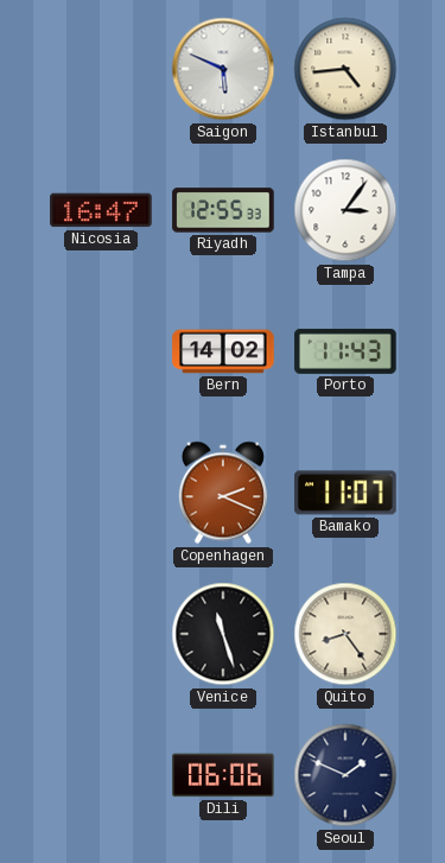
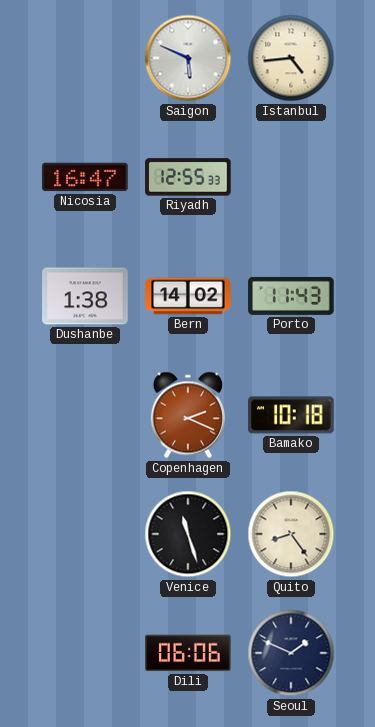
Tampa: 3:06 -> none
Dushanbe: none -> 1:38
Bamako: 11:07 -> 10:18
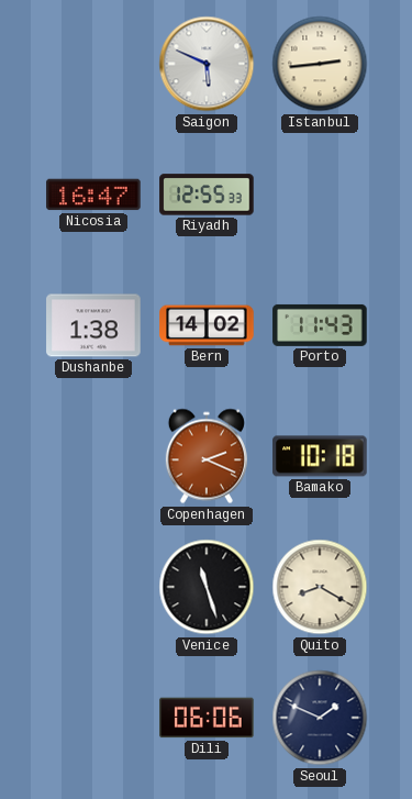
Istanbul: 4:44 -> 2:44
Quito: 8:24 -> 8:20
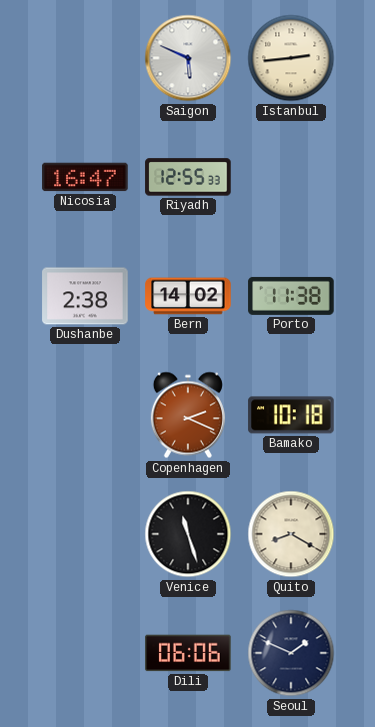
Dushanbe: 1:38 -> 2:38
Porto: 11:43 -> 11:38
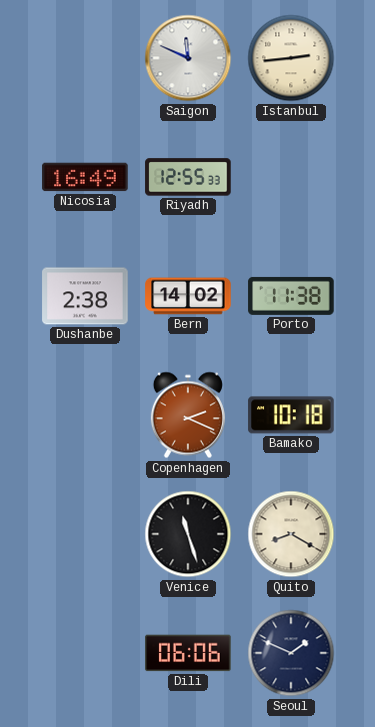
Saigon: 5:49 -> 11:49
Nicosia: 16:47 -> 16:49
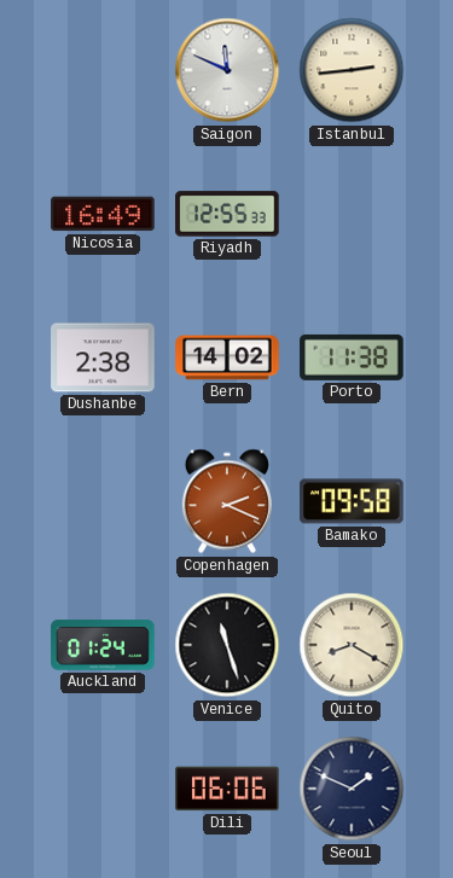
Bamako: 10:18 -> 09:58
Auckland: none -> 01:24
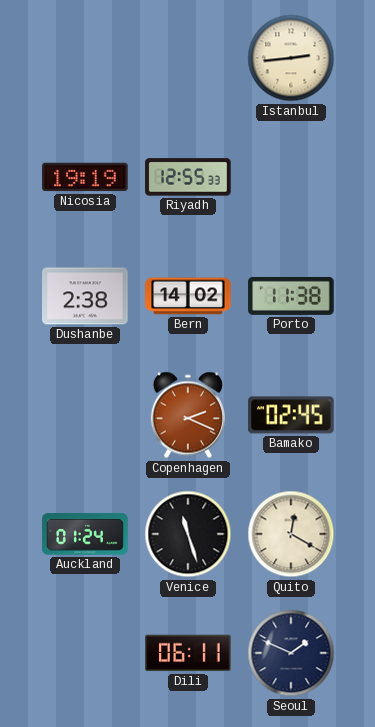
Saigon: 11:49 -> none
Nicosia: 16:49 -> 19:19
Bamako: 09:58 -> 02:45
Quito: 8:20 -> 12:20
Dili: 06:06 -> 06:11
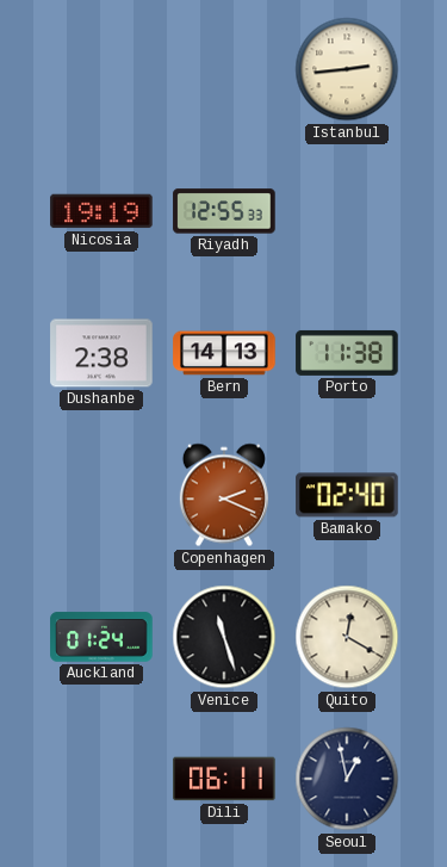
Bern: 14:02 -> 14:13
Bamako: 02:45 -> 02:40
Seoul: 1:49 -> 12:58
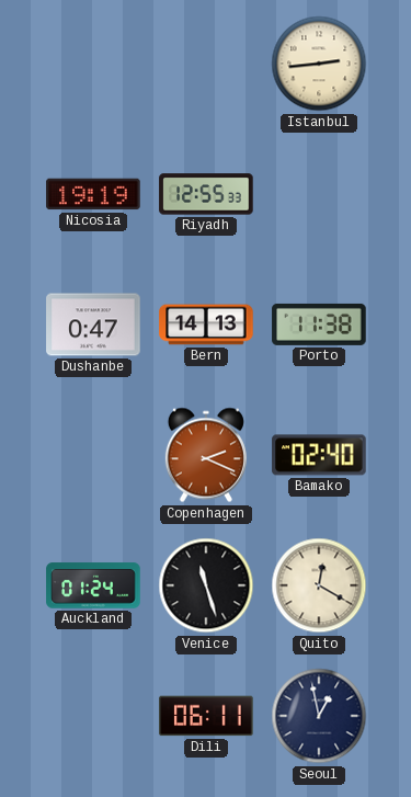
Dushanbe: 2:38 -> 0:47
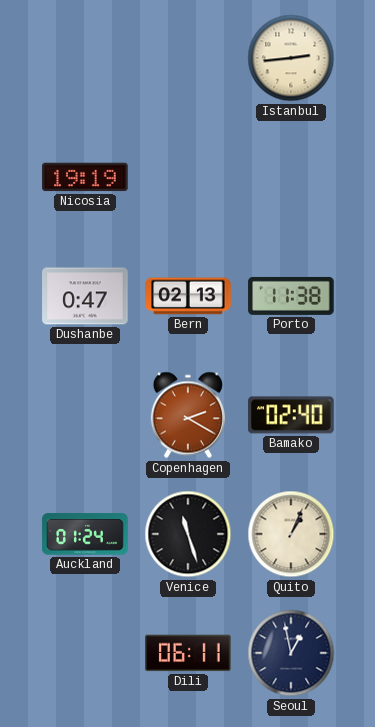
Riyadh: 12:55 -> none
Bern: 14:13 -> 02:13
Copenhagen: 2:19 -> 2:20
Quito: 12:20 -> 1:04
